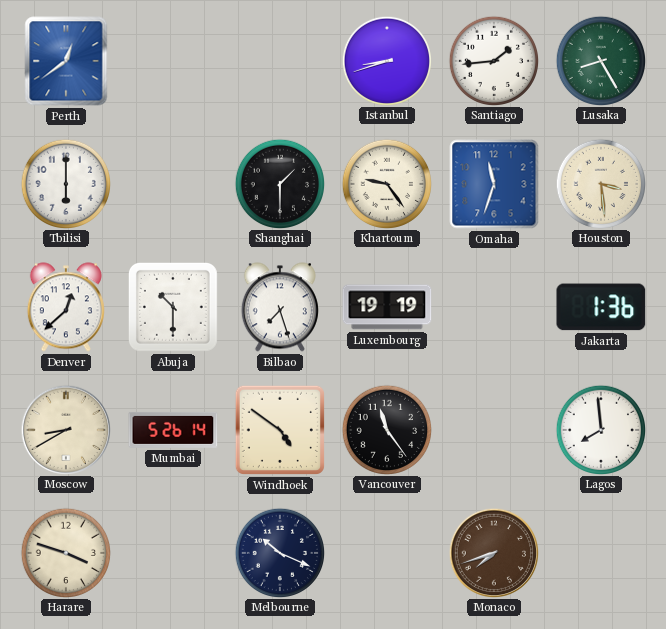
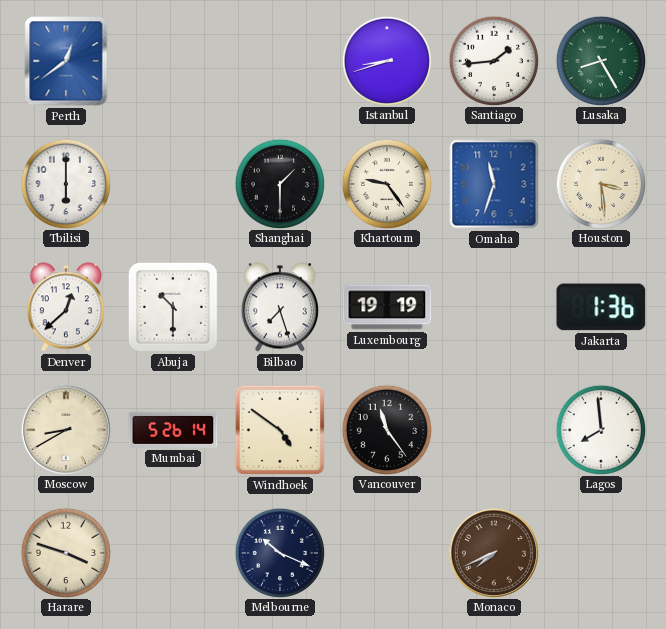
Monaco: 7:42 -> 7:41
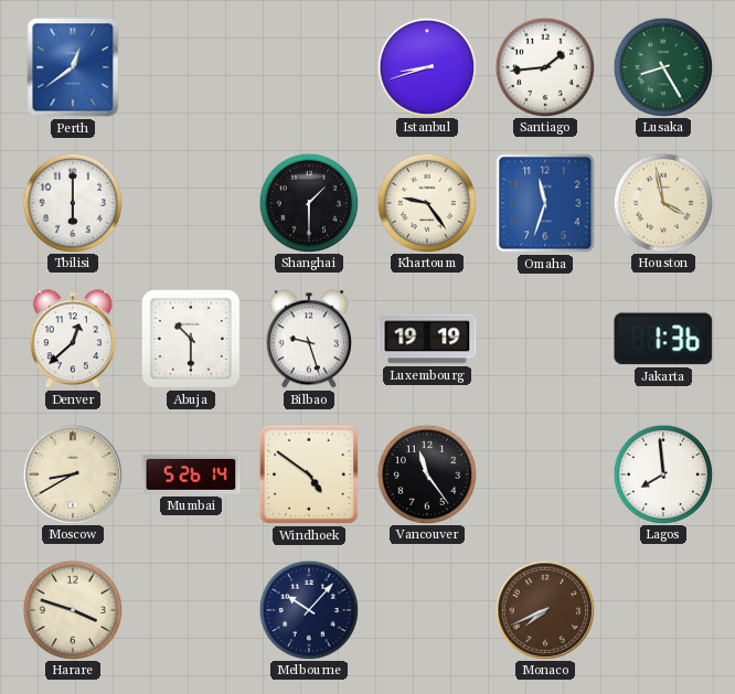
Houston: 3:29 -> 3:58
Bilbao: 7:27 -> 9:27
Melbourne: 10:19 -> 10:07
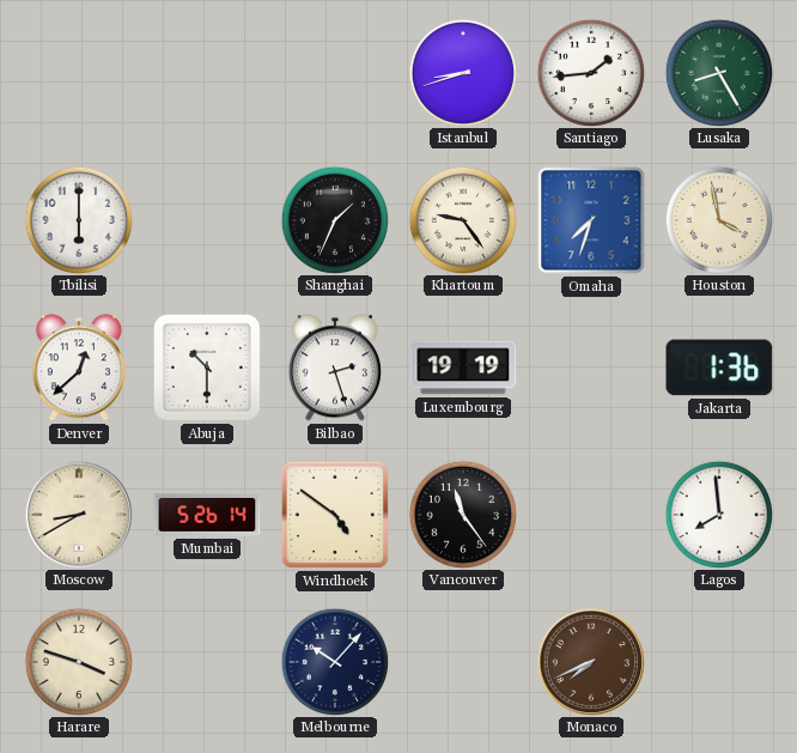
Perth: 12:39 -> none
Shanghai: 1:30 -> 1:34
Omaha: 11:33 -> 7:33
Bilbao: 9:27 -> 2:27
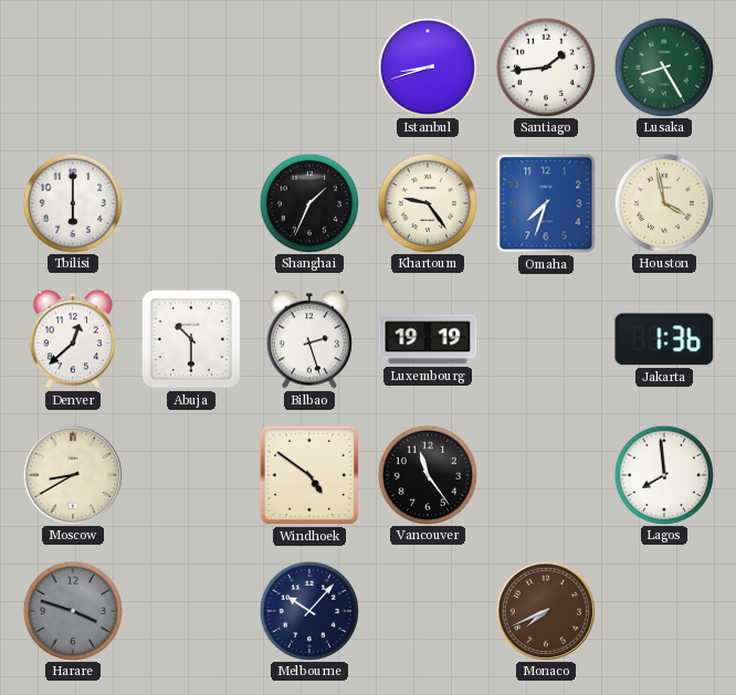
Mumbai: 5:26 -> none
Harare dial: cream -> grey
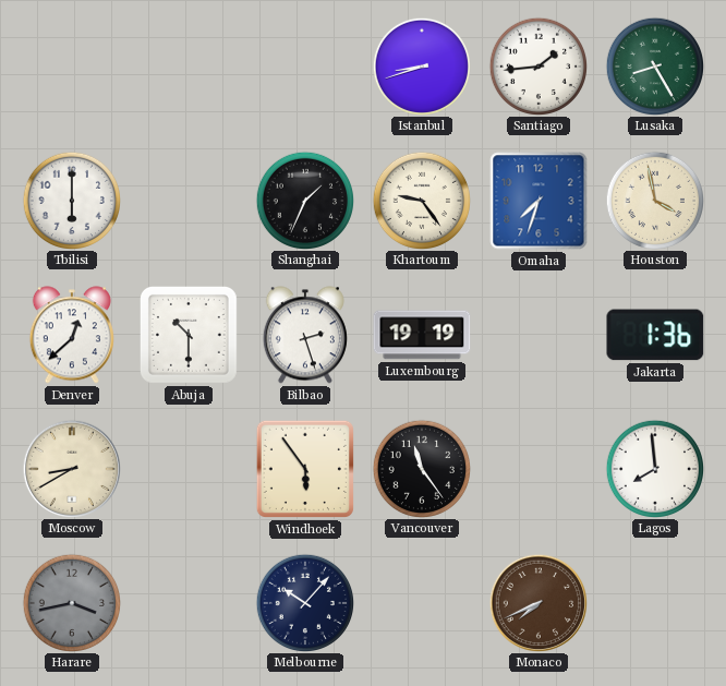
Windhoek: 4:51 -> 5:54
Harare: 3:48 -> 3:43
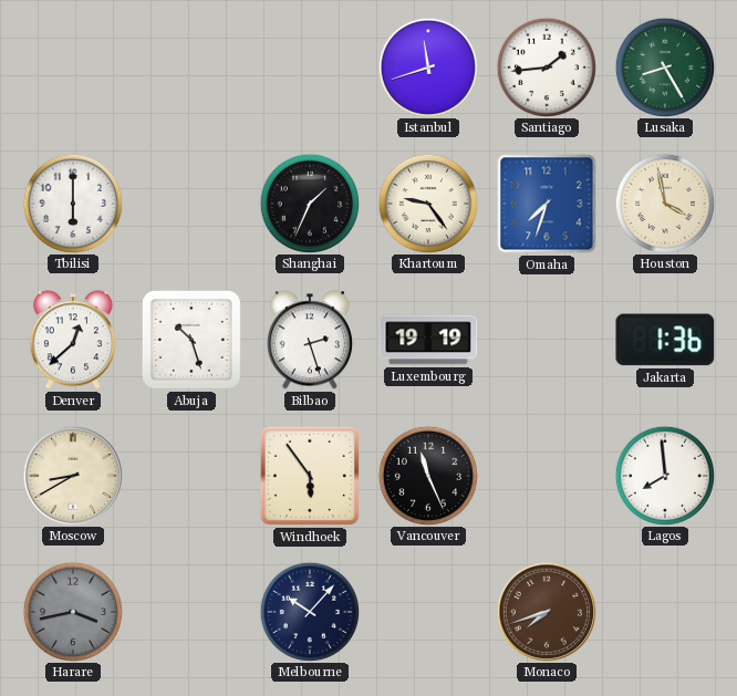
Istanbul: 8:42 -> 11:42
Abuja: 10:30 -> 10:27
Vancouver: 11:24 -> 11:26
Monaco: 7:41 -> 7:42
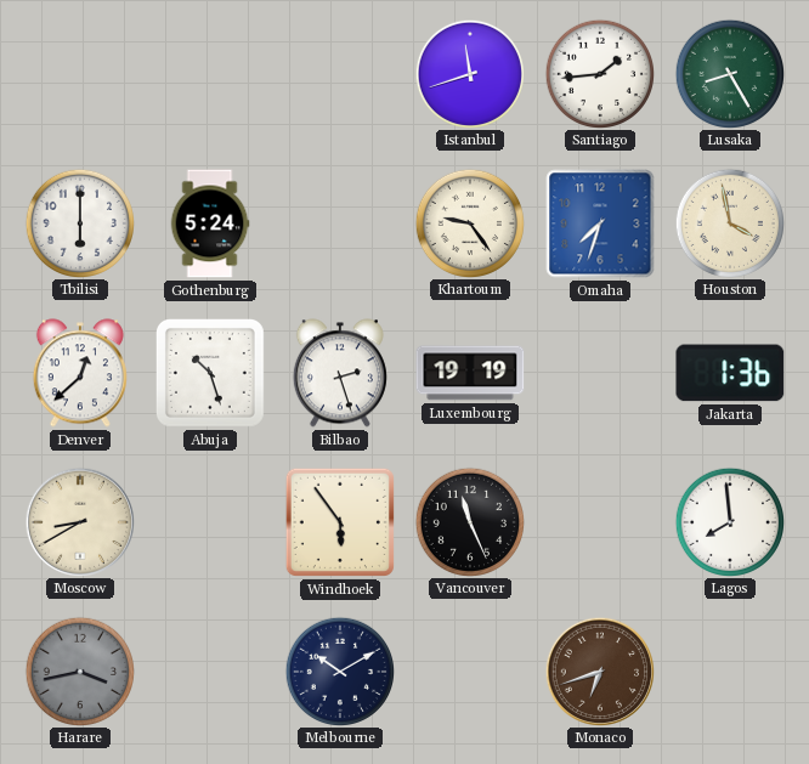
Gothenburg: none -> 5:24
Shanghai: 1:34 -> none
Melbourne: 10:07 -> 10:10
Monaco: 7:42 -> 6:42
